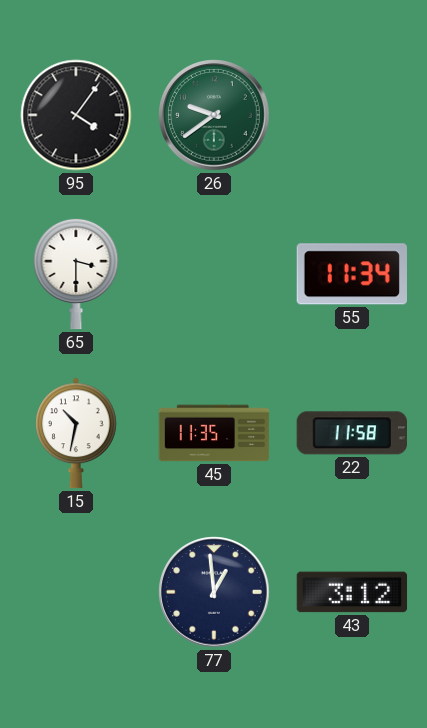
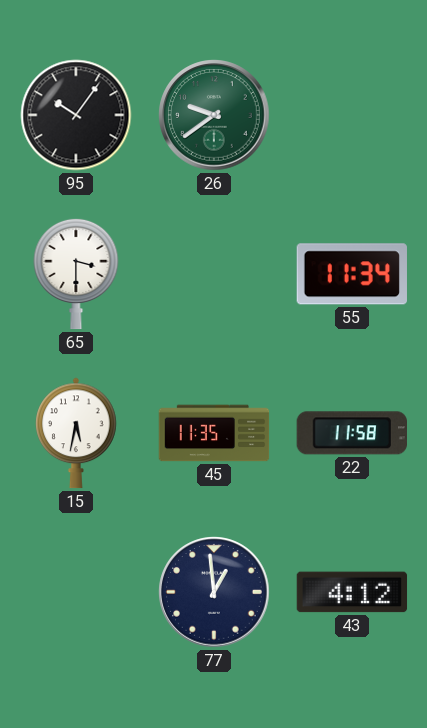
95: 4:06 -> 10:06
15: 10:32 -> 5:32
43: 3:12 -> 4:12
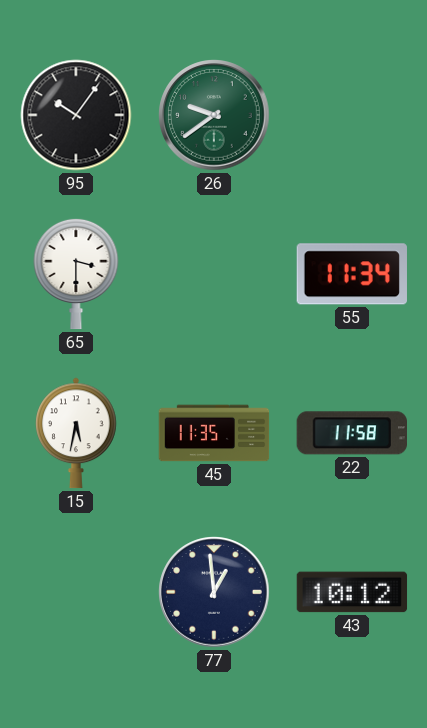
43: 4:12 -> 10:12
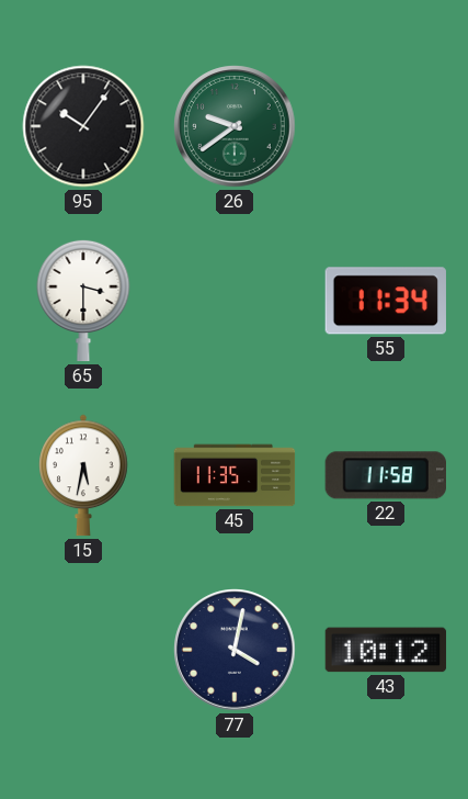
77: 12:59 -> 4:02
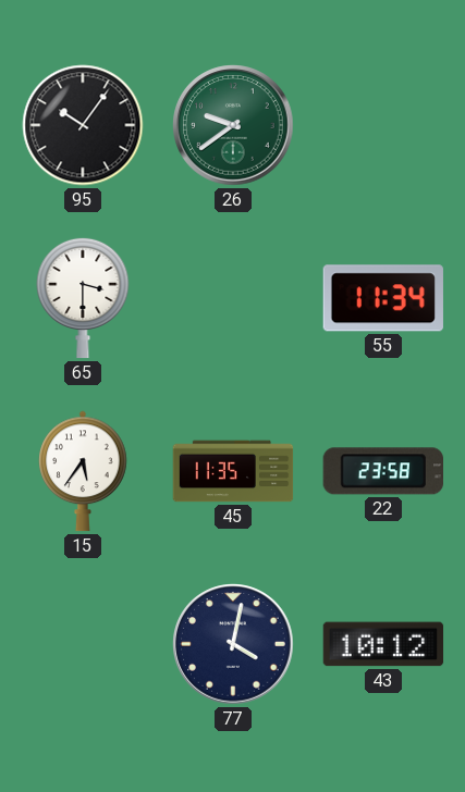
15: 5:32 -> 5:36
22: 11:58 -> 23:58
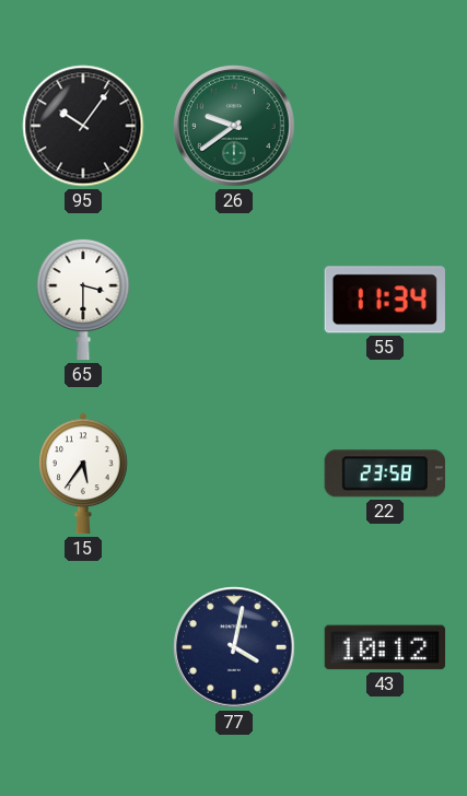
45: 11:35 -> none
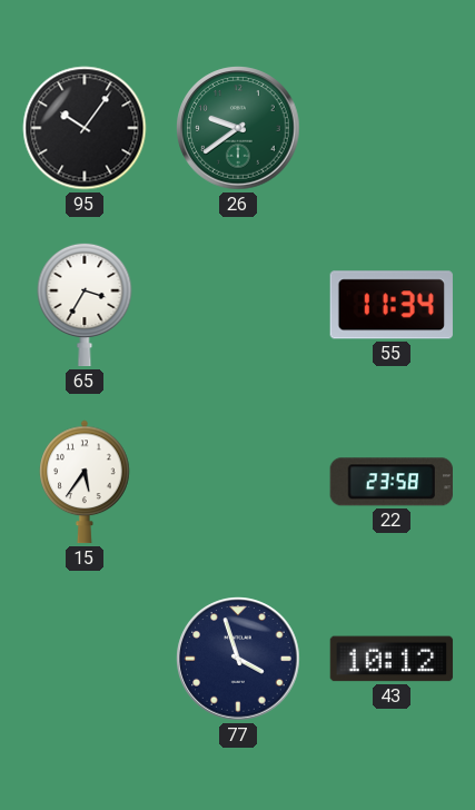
65: 3:30 -> 3:35
77: 4:02 -> 3:57
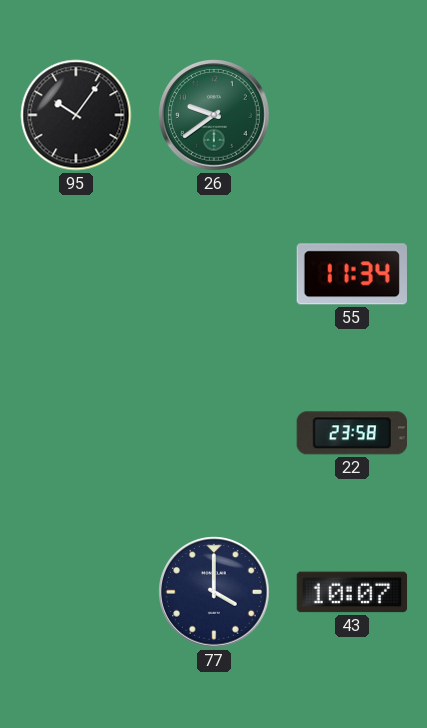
65: 3:35 -> none
15: 5:36 -> none
77: 3:57 -> 4:00
43: 10:12 -> 10:07
